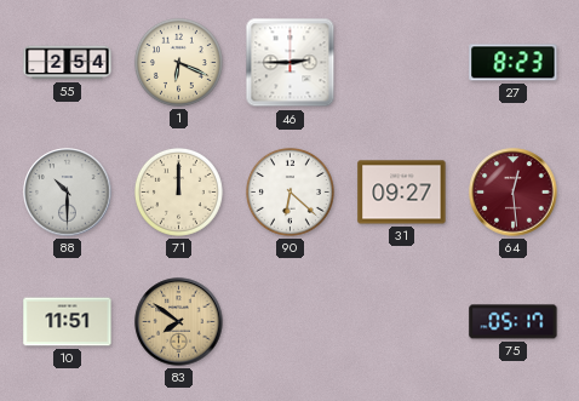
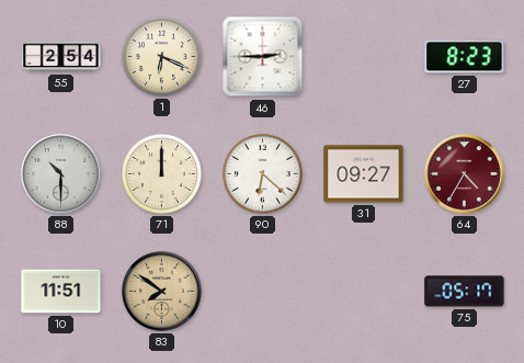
64: 12:29 -> 4:35
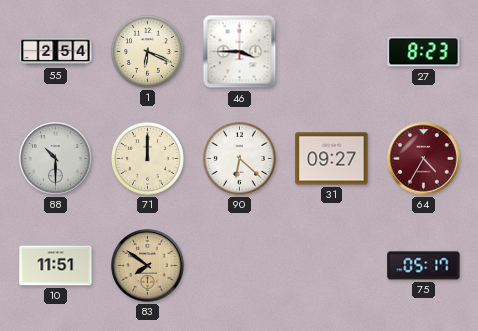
46: 2:45 -> 3:45
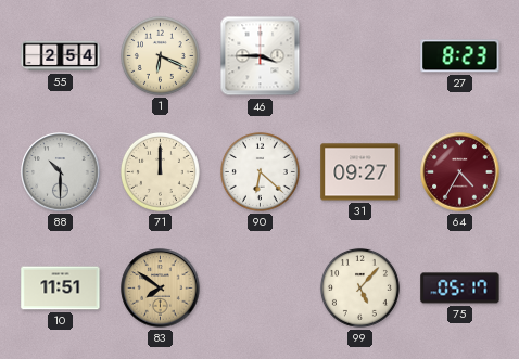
99: none -> 5:07
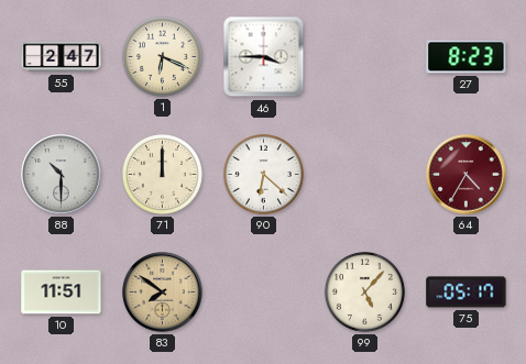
55: 2:54 -> 2:47
31: 09:27 -> none
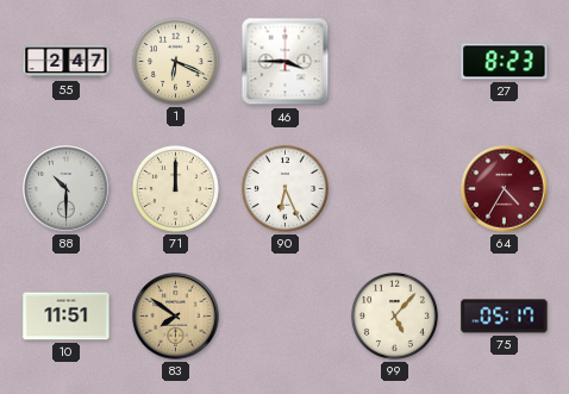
90: 6:22 -> 6:26
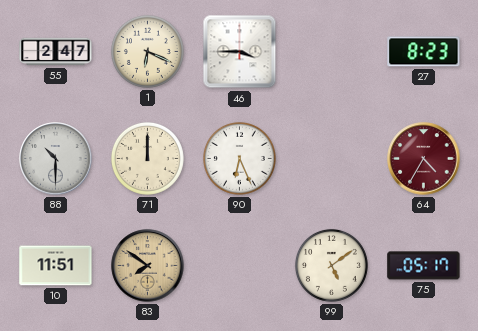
99: 5:07 -> 5:09
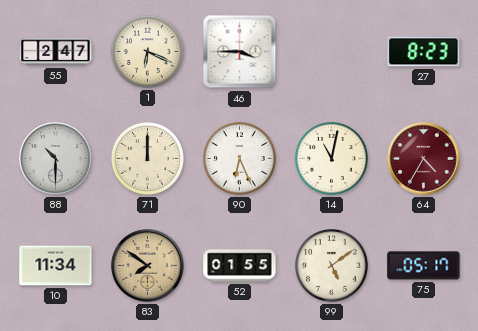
14: none -> 11:02
10: 11:51 -> 11:34
52: none -> 01:55
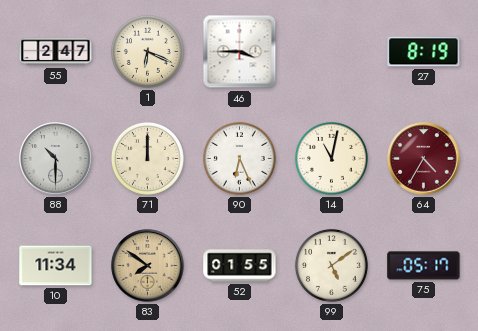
27: 8:23 -> 8:19
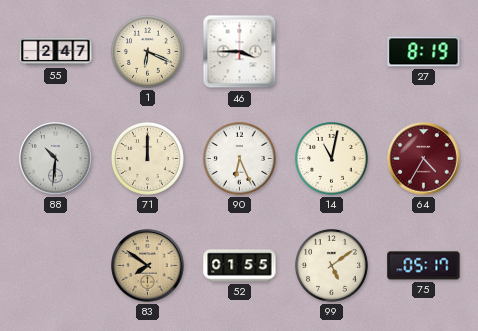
88: 10:30 -> 10:31
10: 11:34 -> none
